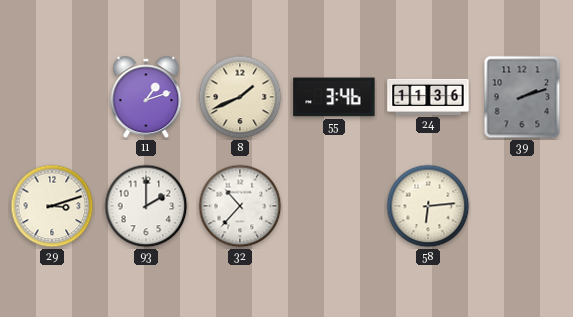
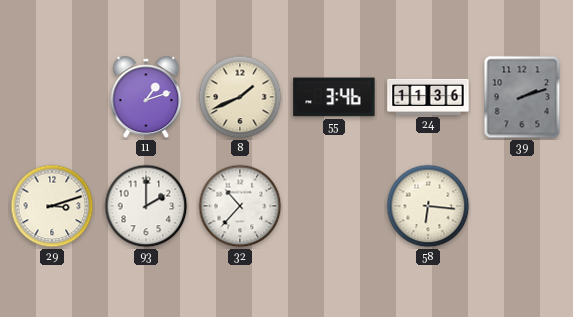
58: 6:14 -> 6:16
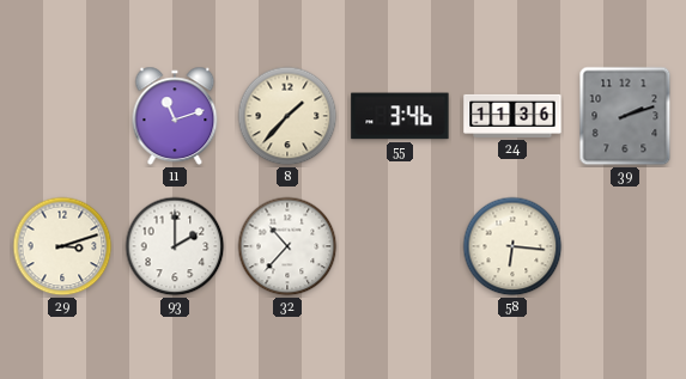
11: 1:12 -> 11:12
8: 1:41 -> 1:37
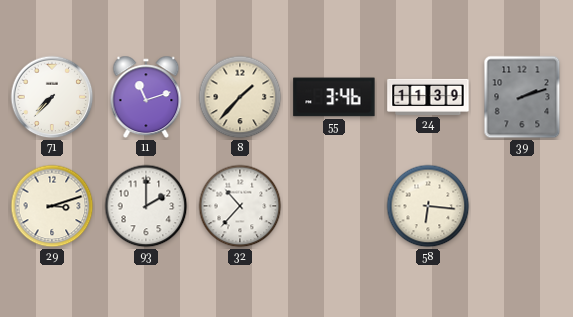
71: none -> 7:37
24: 11:36 -> 11:39
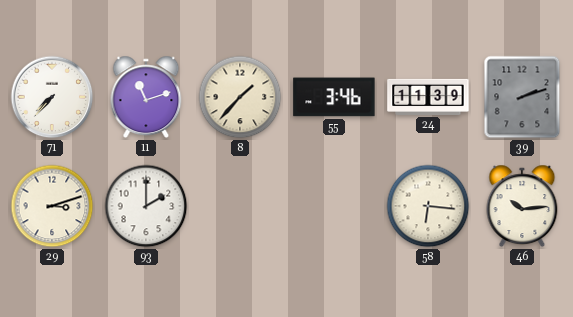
32: 10:37 -> none
46: none -> 10:14
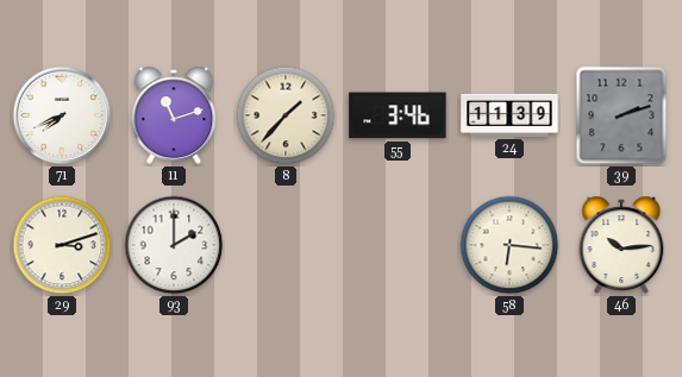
71: 7:37 -> 7:41
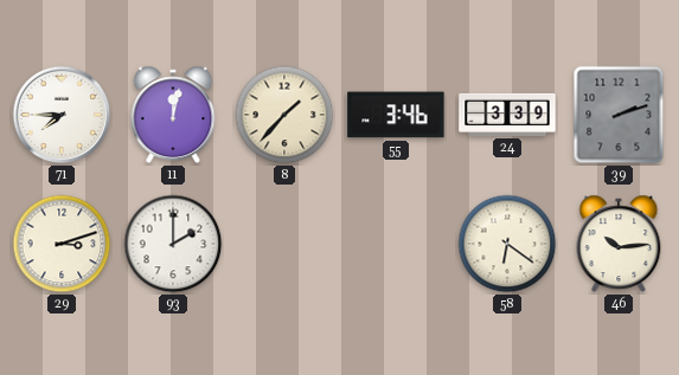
71: 7:41 -> 7:45
11: 11:12 -> 12:02
24: 11:39 -> 3:39
58: 6:16 -> 6:21
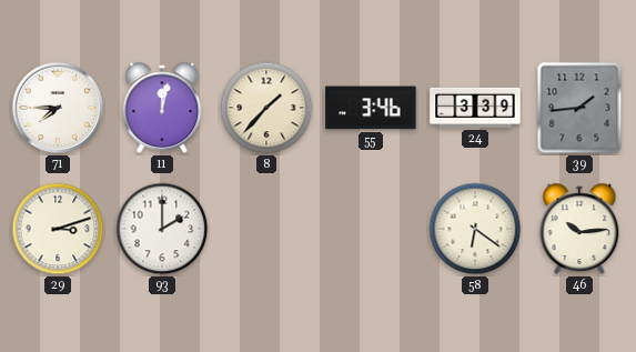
39: 2:12 -> 1:44
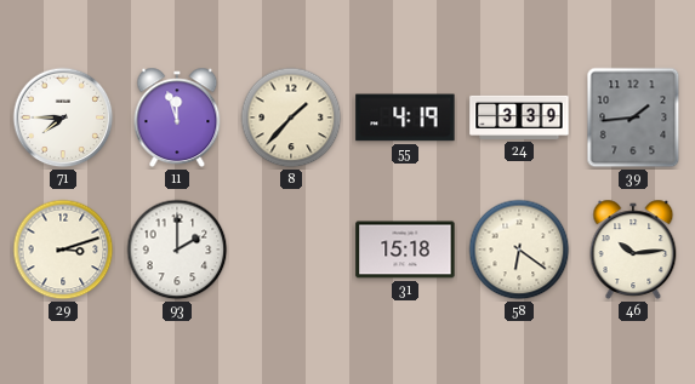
11: 12:02 -> 11:57
55: 3:46 -> 4:19
31: none -> 15:18
